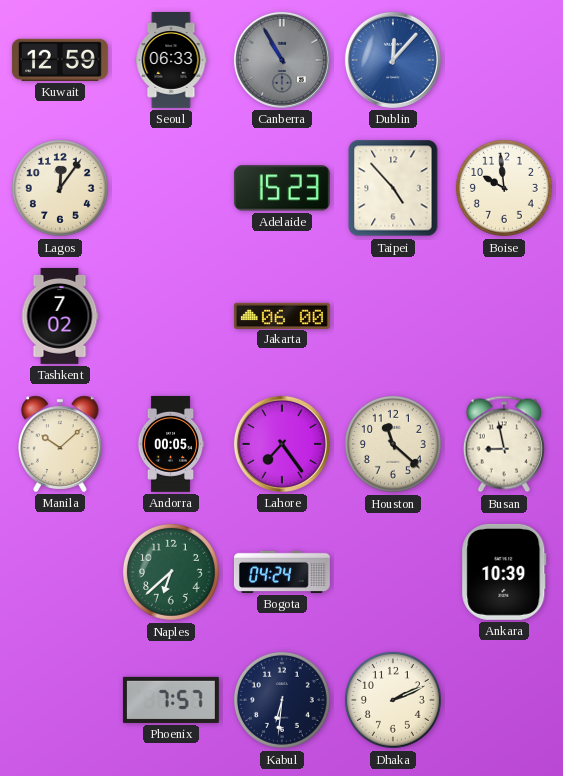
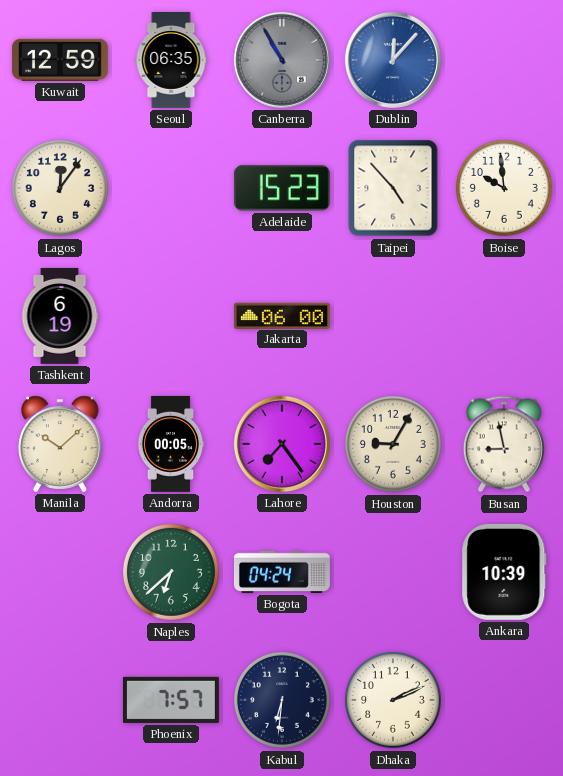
Seoul: 06:33 -> 06:35
Tashkent: 7:02 -> 6:19
Houston: 11:22 -> 9:05
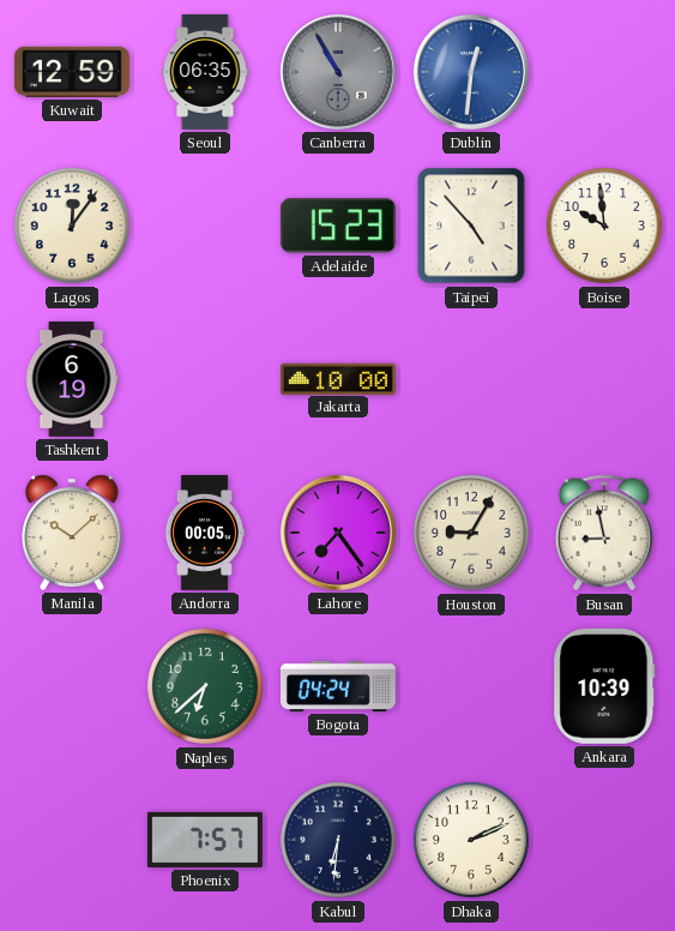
Dublin: 12:07 -> 12:31
Jakarta: 06:00 -> 10:00
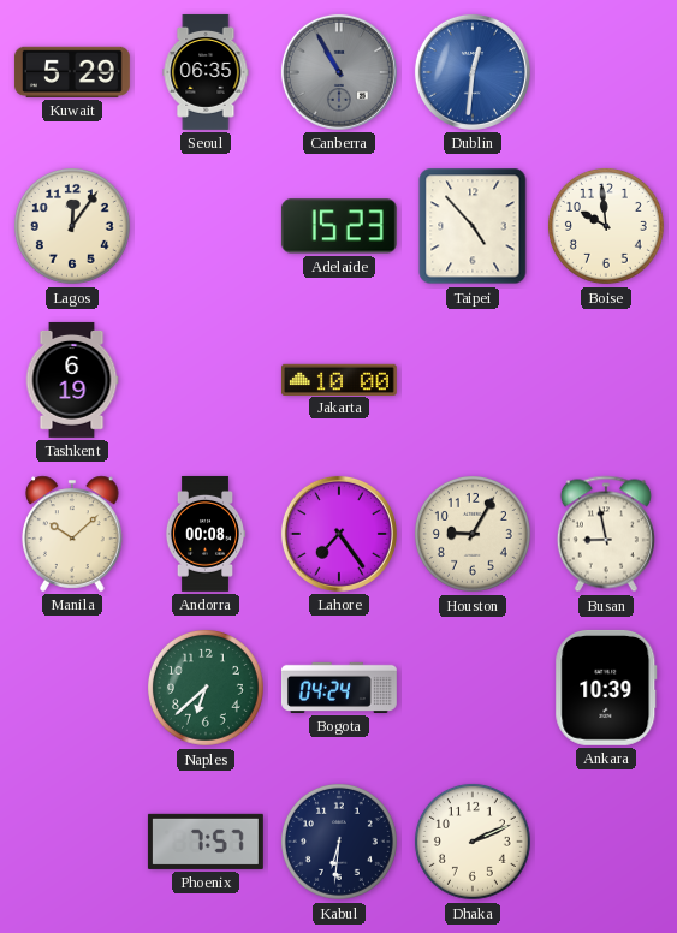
Kuwait: 12:59 -> 5:29
Andorra: 00:05 -> 00:08
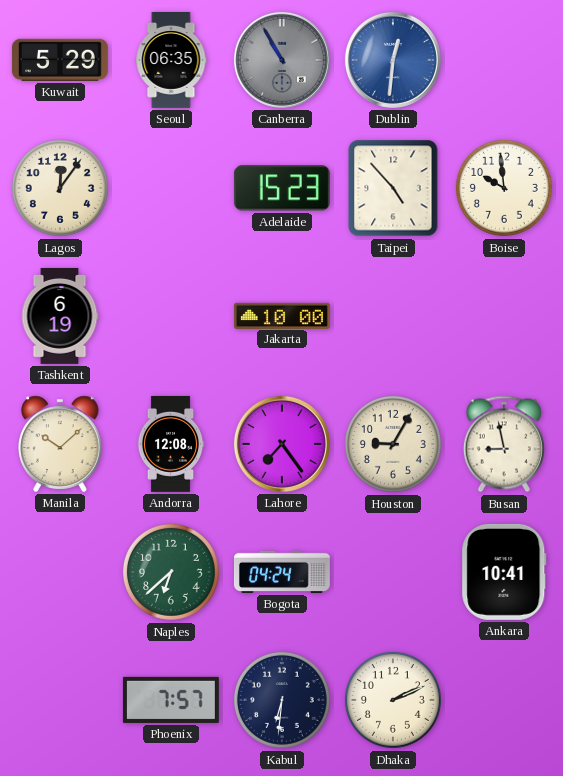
Andorra: 00:08 -> 12:08
Ankara: 10:39 -> 10:41
